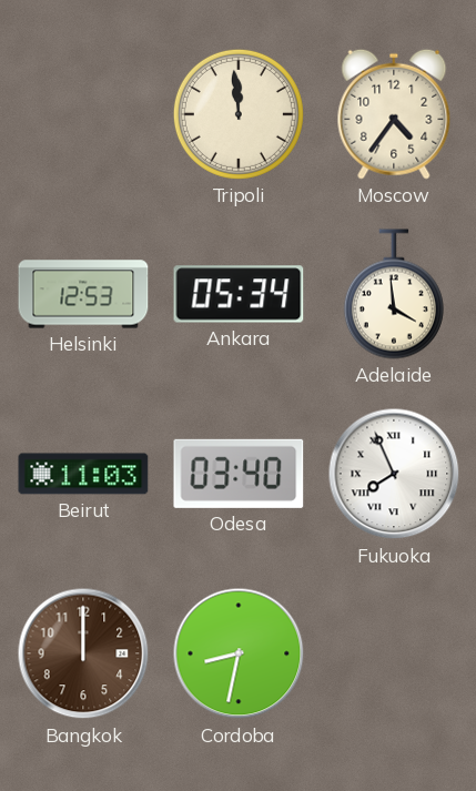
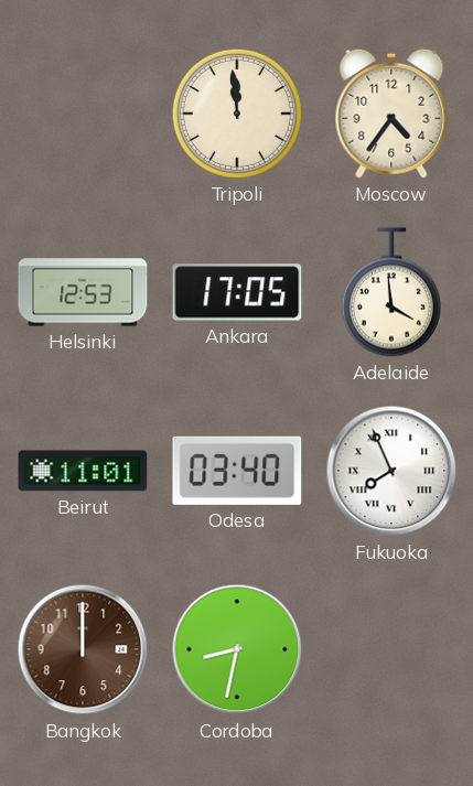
Ankara: 05:34 -> 17:05
Beirut: 11:03 -> 11:01
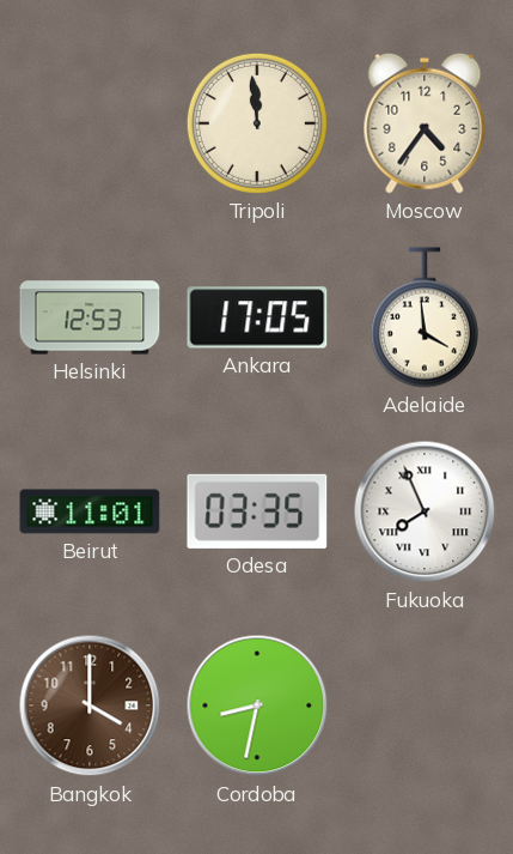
Odesa: 03:40 -> 03:35
Bangkok: 12:00 -> 4:00
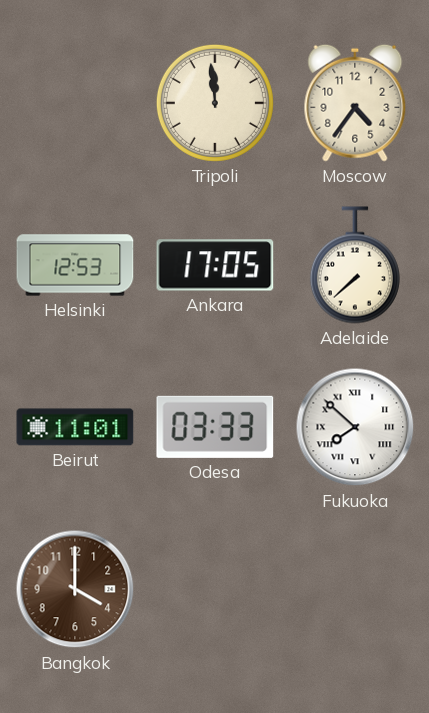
Adelaide: 3:59 -> 7:38
Odesa: 03:35 -> 03:33
Fukuoka: 7:56 -> 7:52
Cordoba: 8:32 -> none
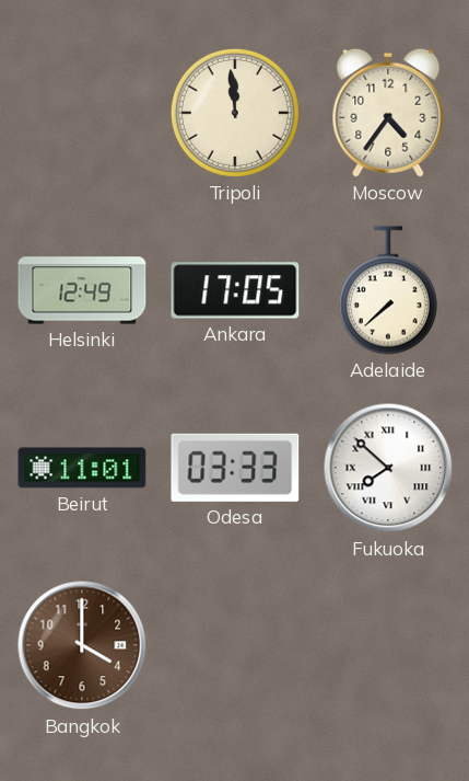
Helsinki: 12:53 -> 12:49
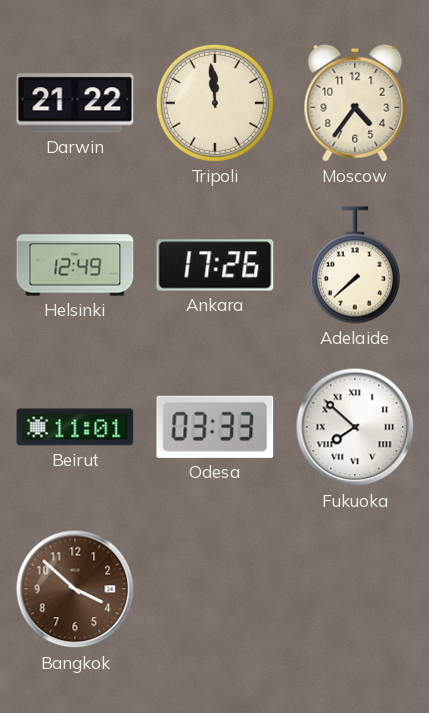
Darwin: none -> 21:22
Ankara: 17:05 -> 17:26
Bangkok: 4:00 -> 3:52
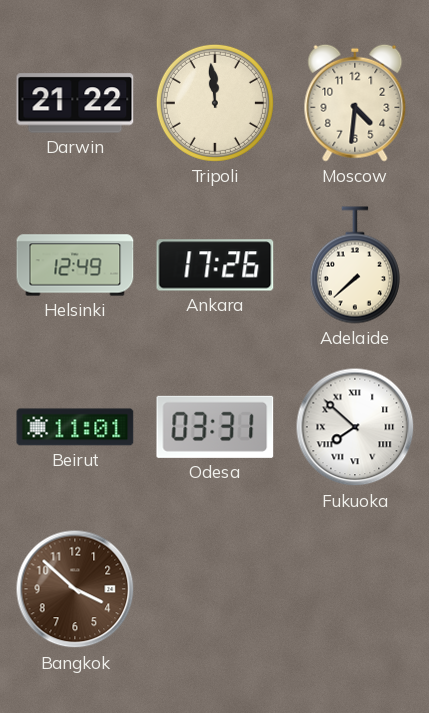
Moscow: 4:36 -> 4:31
Odesa: 03:33 -> 03:31
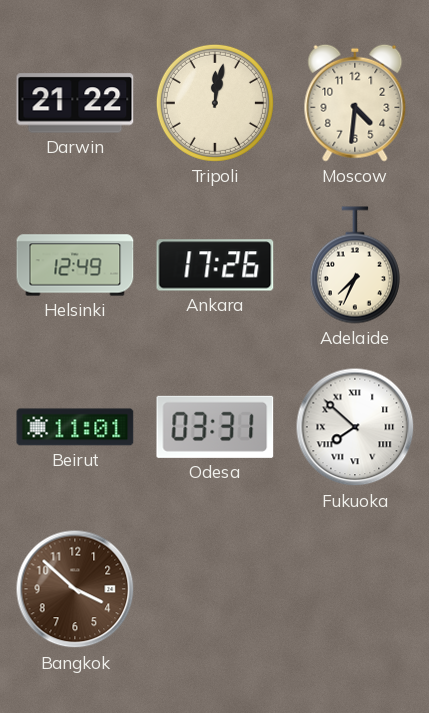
Tripoli: 11:59 -> 12:02
Adelaide: 7:38 -> 7:34
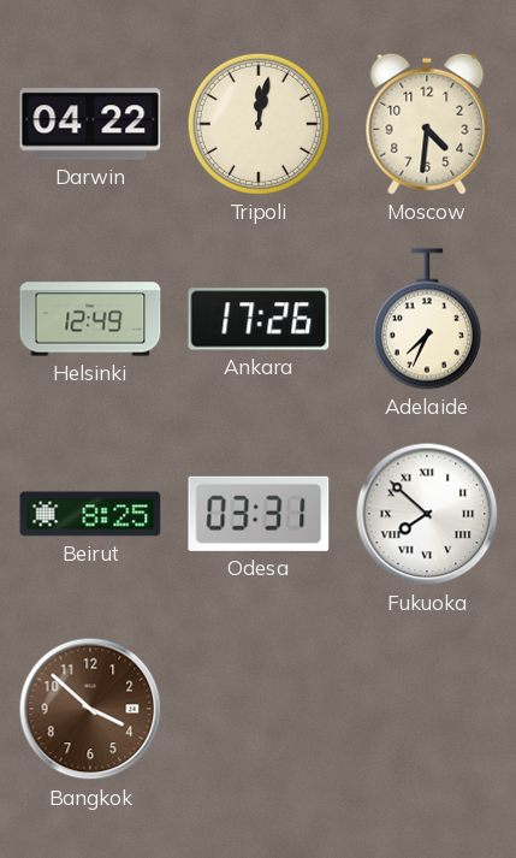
Darwin: 21:22 -> 04:22
Beirut: 11:01 -> 8:25
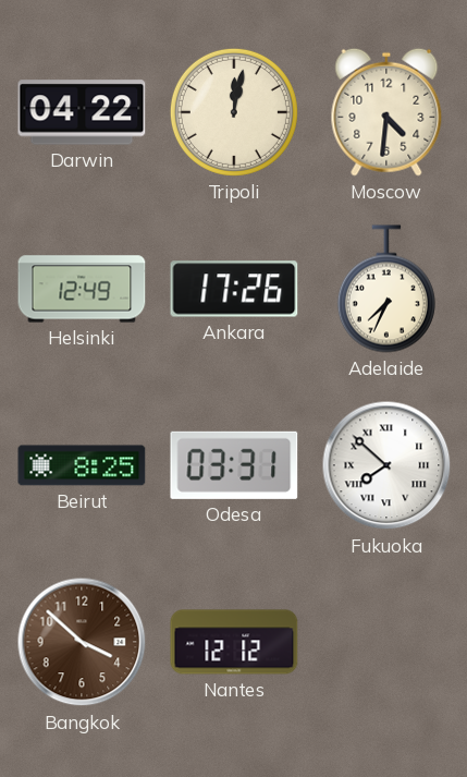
Nantes: none -> 12:12
